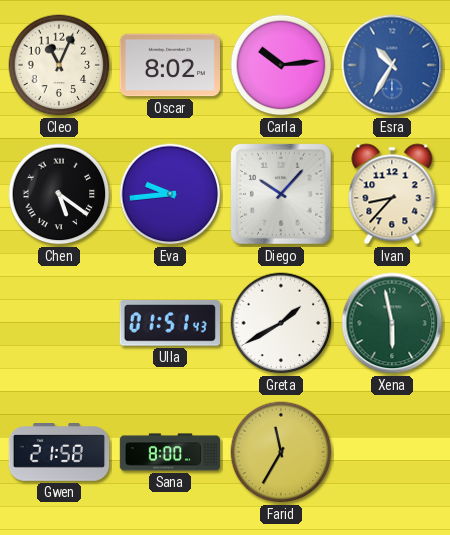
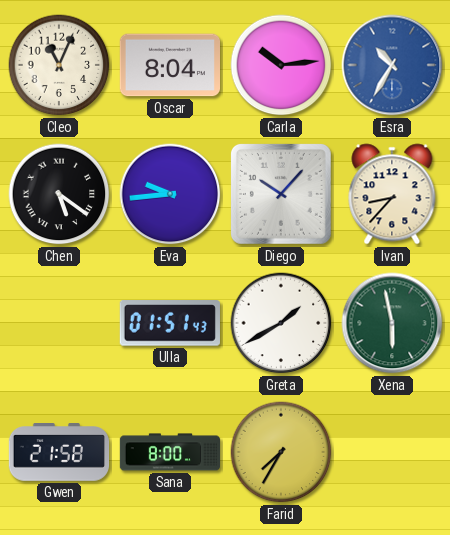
Oscar: 8:02 -> 8:04
Farid: 11:35 -> 7:35
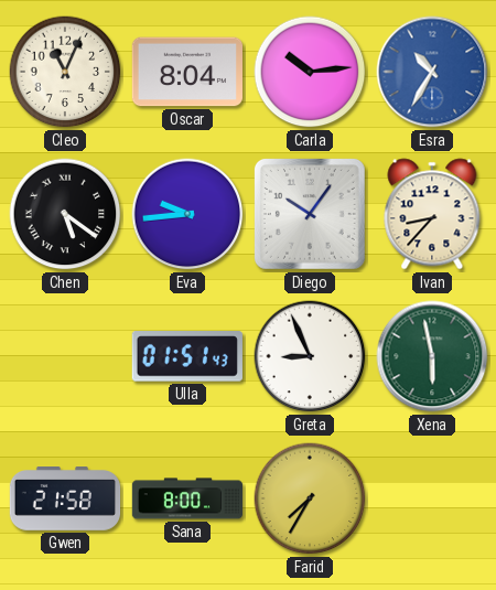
Diego: 10:07 -> 10:06
Greta: 1:40 -> 8:56
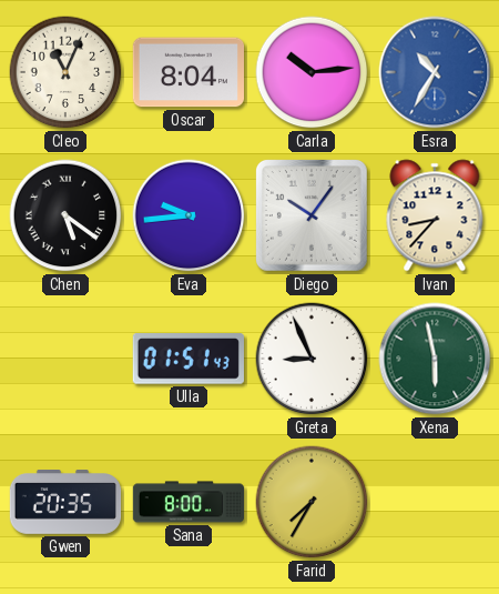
Gwen: 21:58 -> 20:35
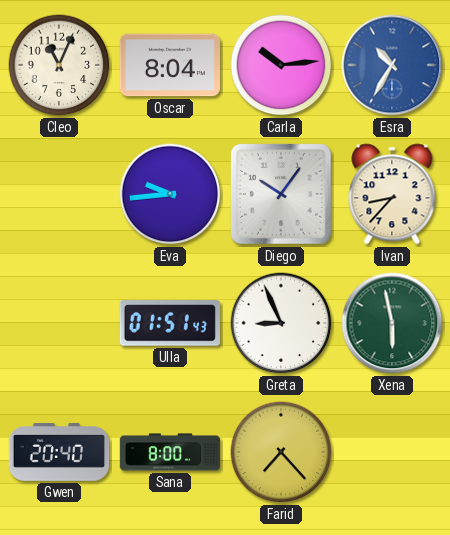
Chen: 5:21 -> none
Gwen: 20:35 -> 20:40
Farid: 7:35 -> 7:23
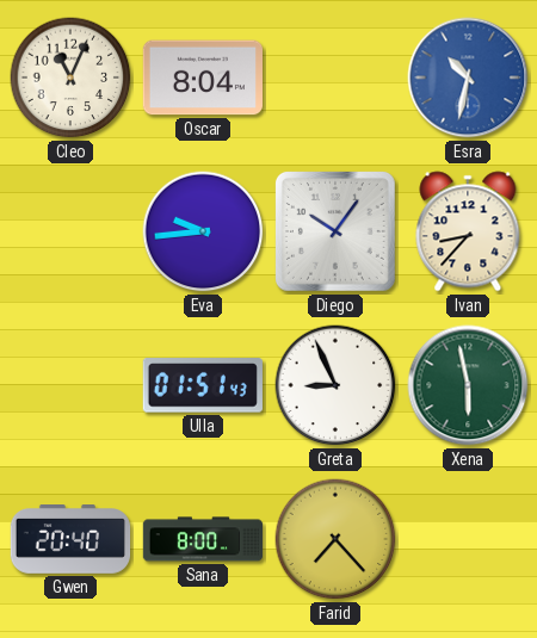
Carla: 10:14 -> none
Esra: 10:35 -> 10:32
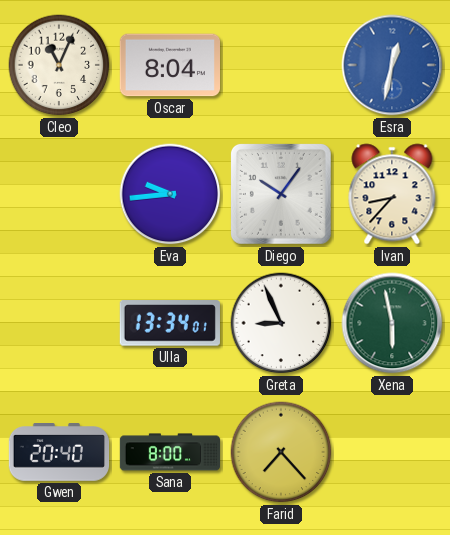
Esra: 10:32 -> 12:32
Ulla: 01:51 -> 13:34
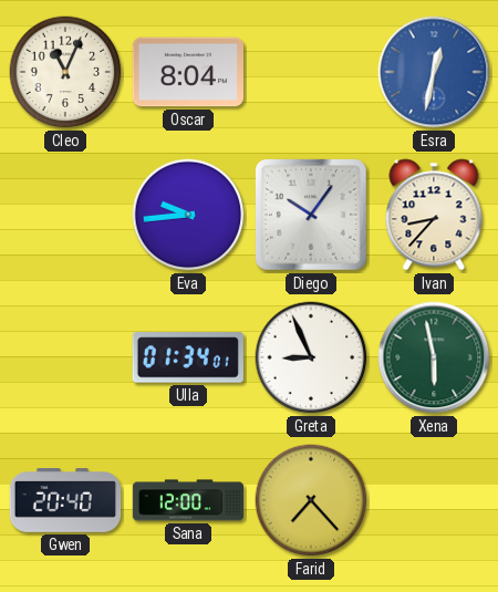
Ulla: 13:34 -> 01:34
Sana: 8:00 -> 12:00
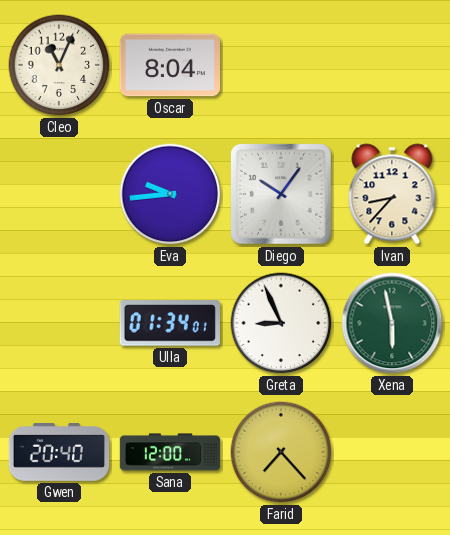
Esra: 12:32 -> none
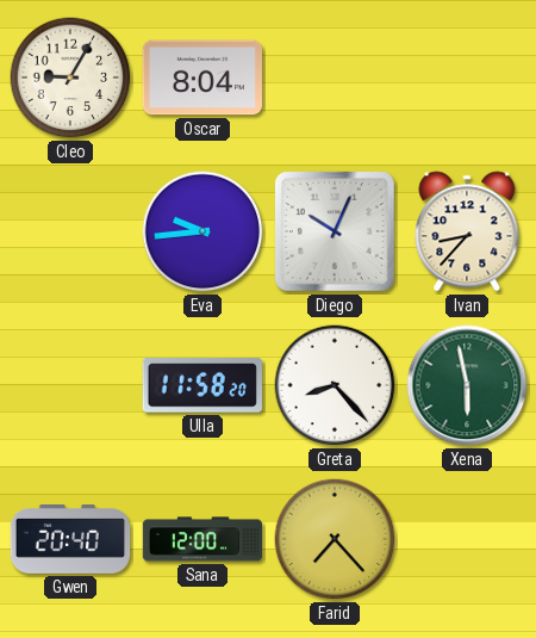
Cleo: 11:04 -> 9:05
Diego: 10:06 -> 10:04
Ulla: 01:34 -> 11:58
Greta: 8:56 -> 8:23
